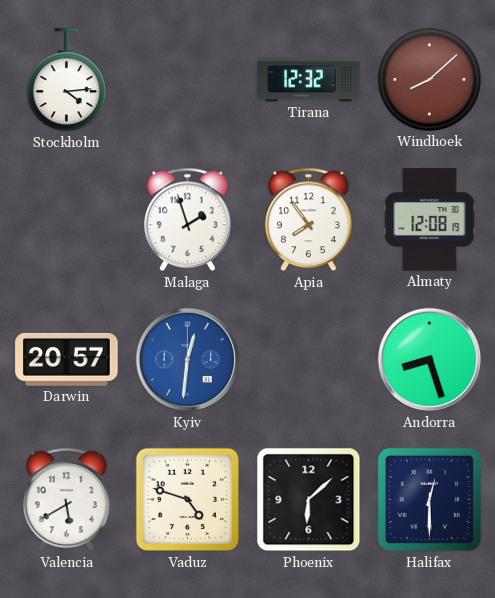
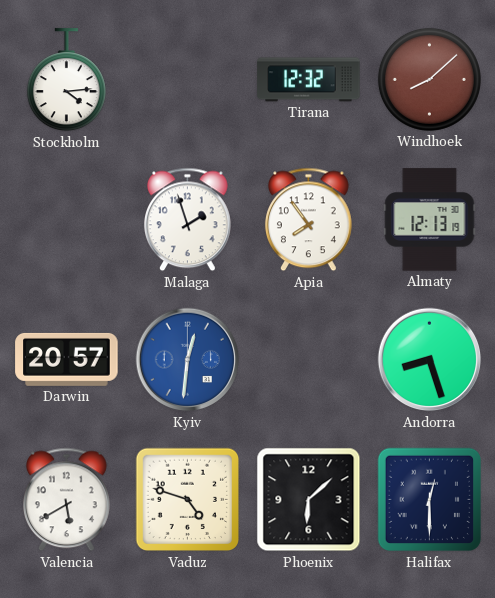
Almaty: 12:08 -> 12:13
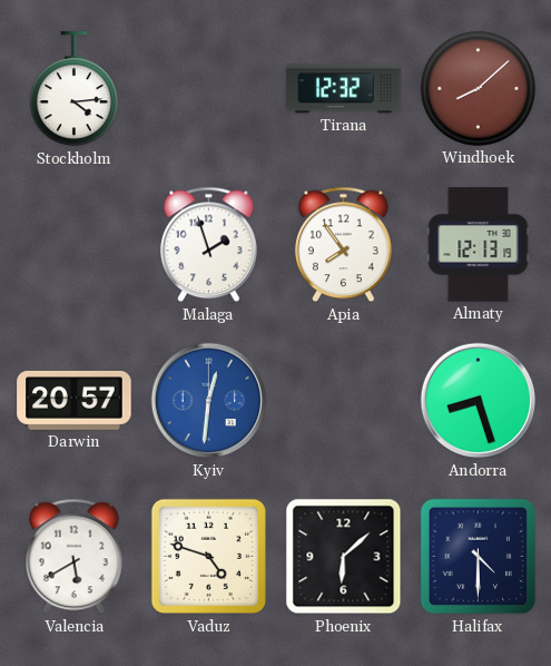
Halifax: 12:30 -> 4:30
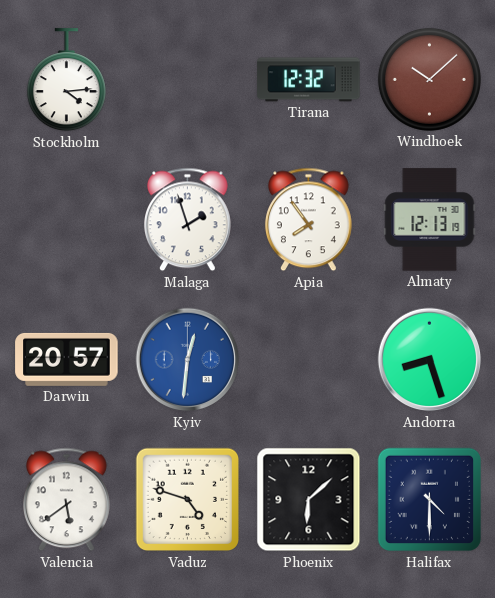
Windhoek: 8:08 -> 10:08
Valencia: 5:40 -> 5:39
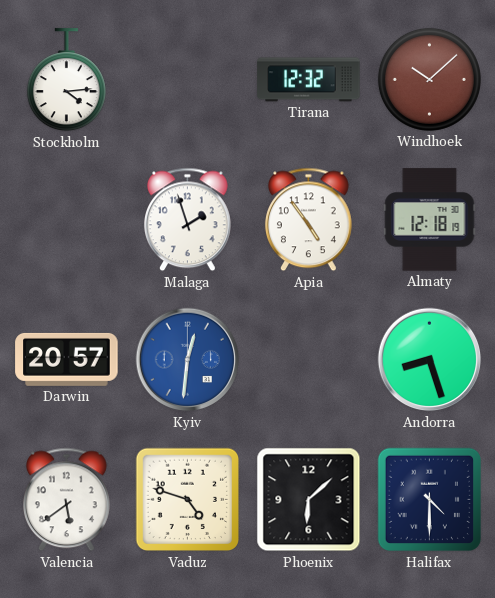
Apia: 7:54 -> 4:54
Almaty: 12:13 -> 12:18
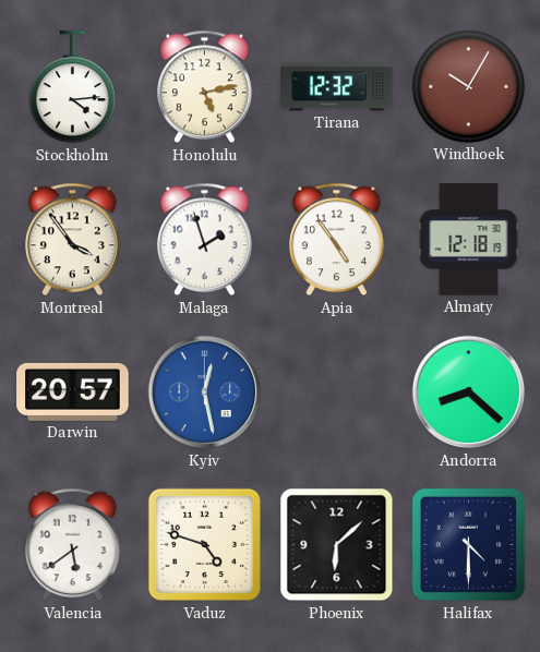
Honolulu: none -> 5:13
Windhoek: 10:08 -> 10:05
Montreal: none -> 3:54
Kyiv: 12:31 -> 12:28
Andorra: 8:27 -> 8:22
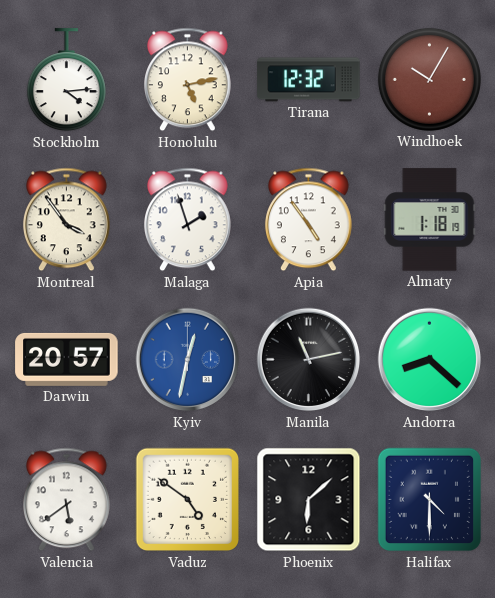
Almaty: 12:18 -> 1:18
Kyiv: 12:28 -> 12:32
Manila: none -> 11:13
Vaduz: 4:48 -> 4:51
